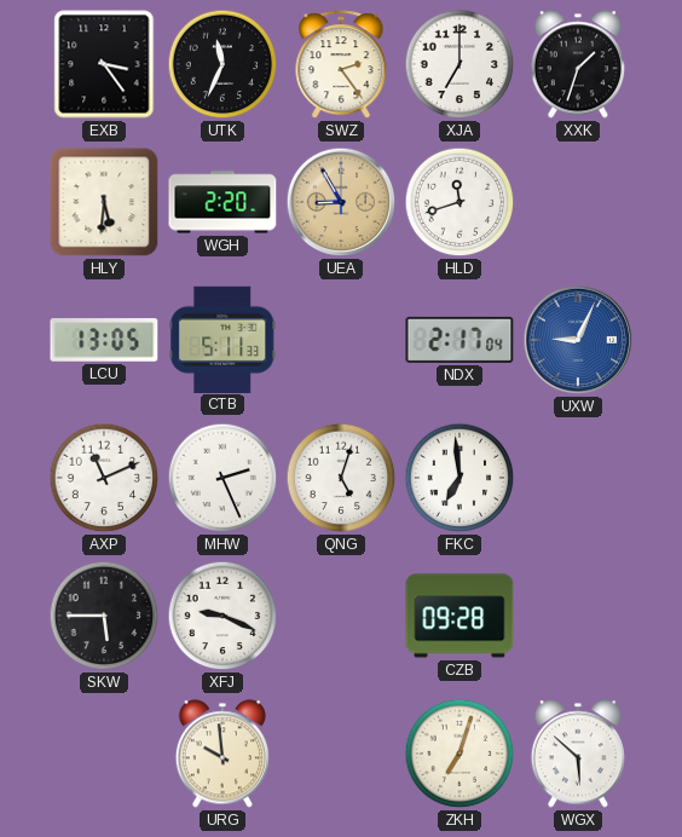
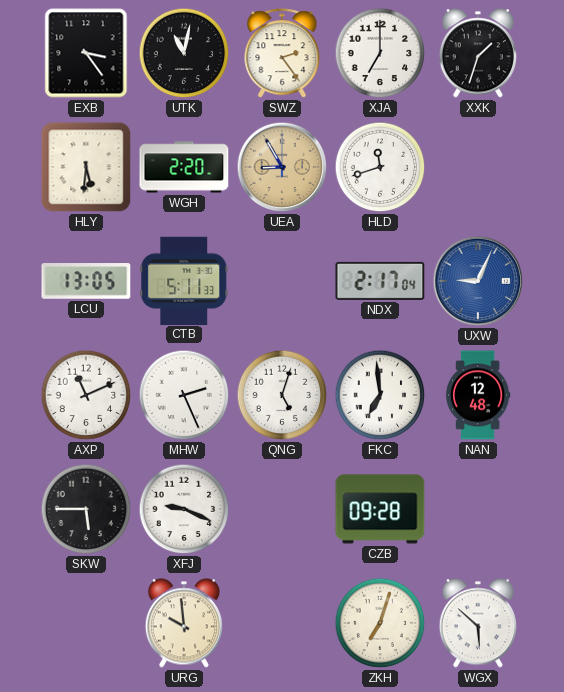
UTK: 11:34 -> 11:02
NAN: none -> 12:48
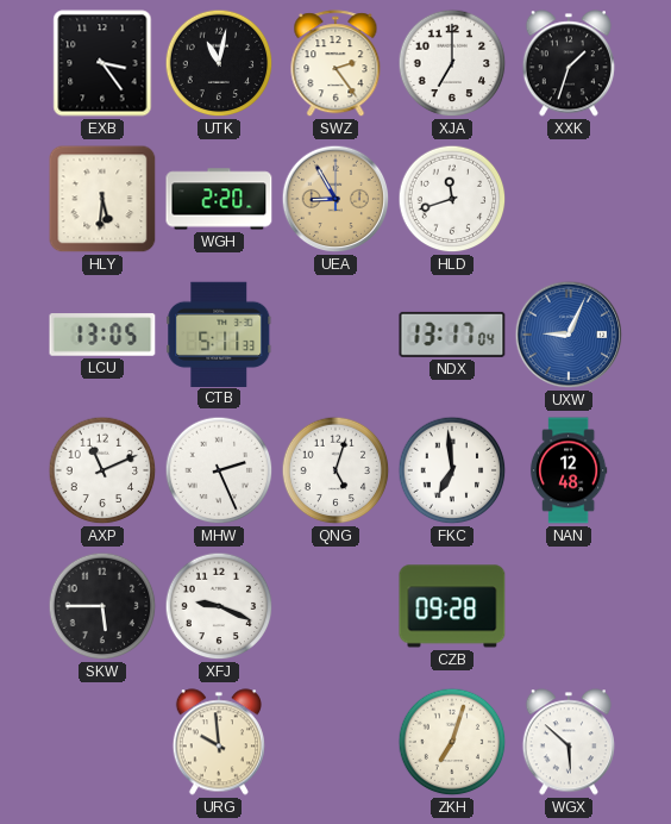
NDX: 2:17 -> 13:17
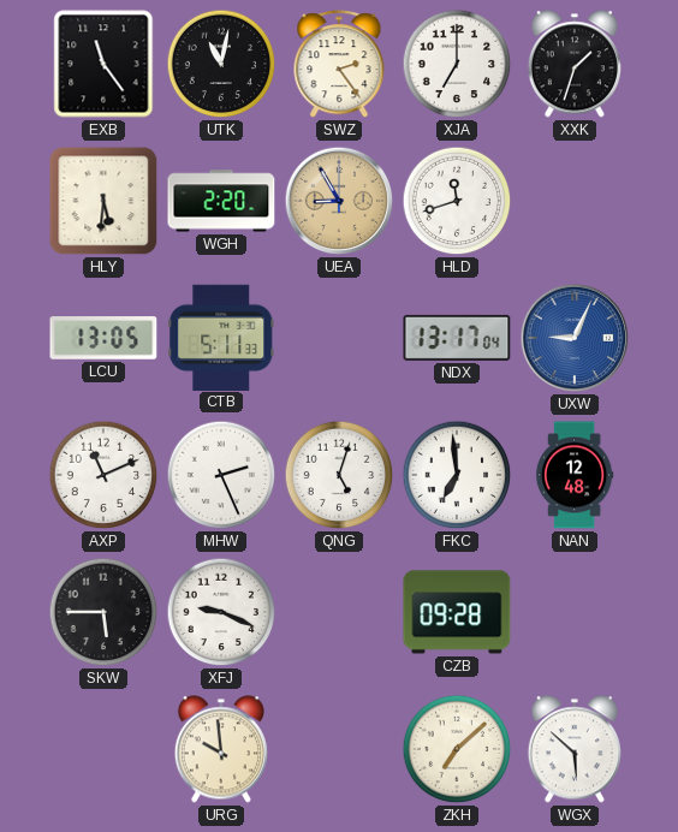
EXB: 3:24 -> 11:24
ZKH: 7:03 -> 7:08
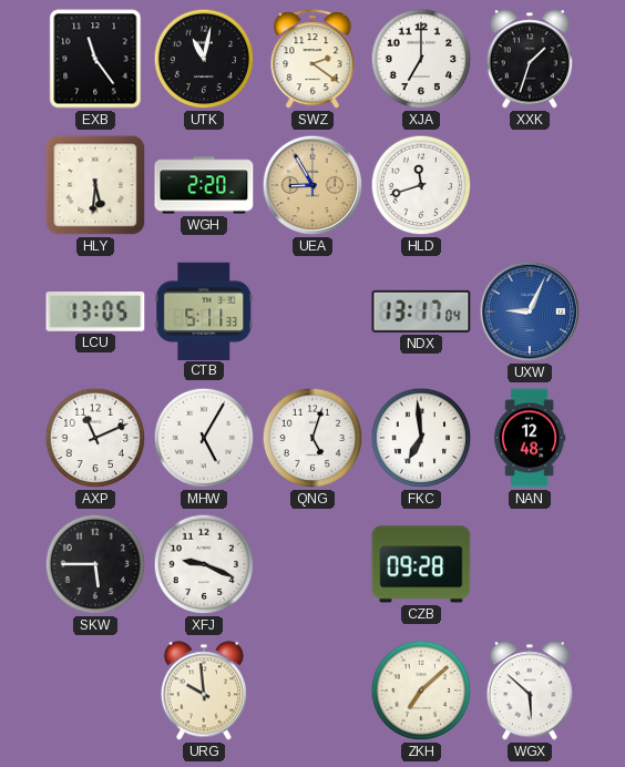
SWZ: 2:24 -> 2:21
MHW: 2:26 -> 5:05
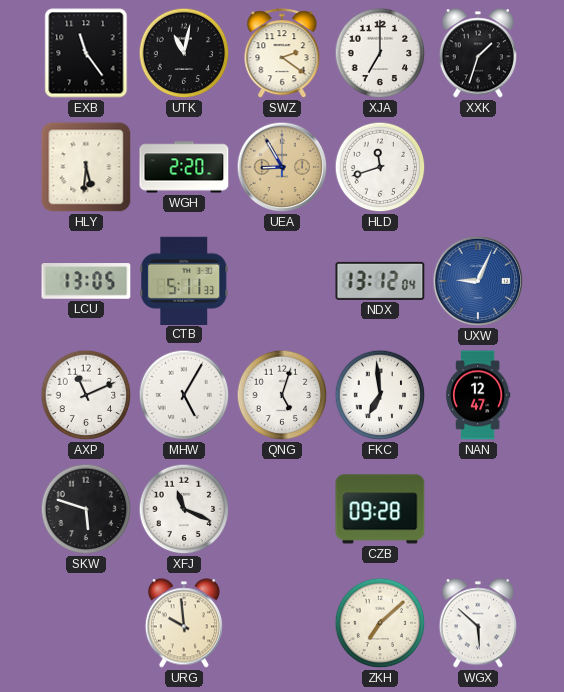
NDX: 13:17 -> 13:12
NAN: 12:48 -> 12:47
SKW: 5:45 -> 5:48
XFJ: 9:19 -> 11:19
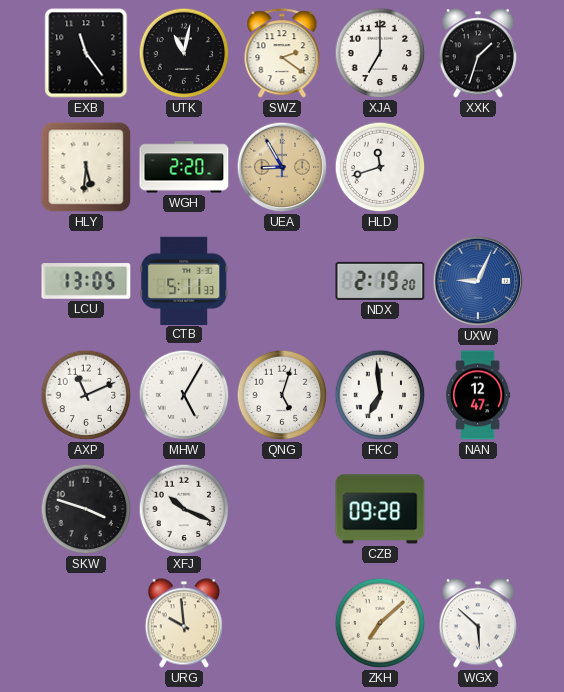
NDX: 13:12 -> 2:19
SKW: 5:48 -> 3:48
XFJ: 11:19 -> 10:19
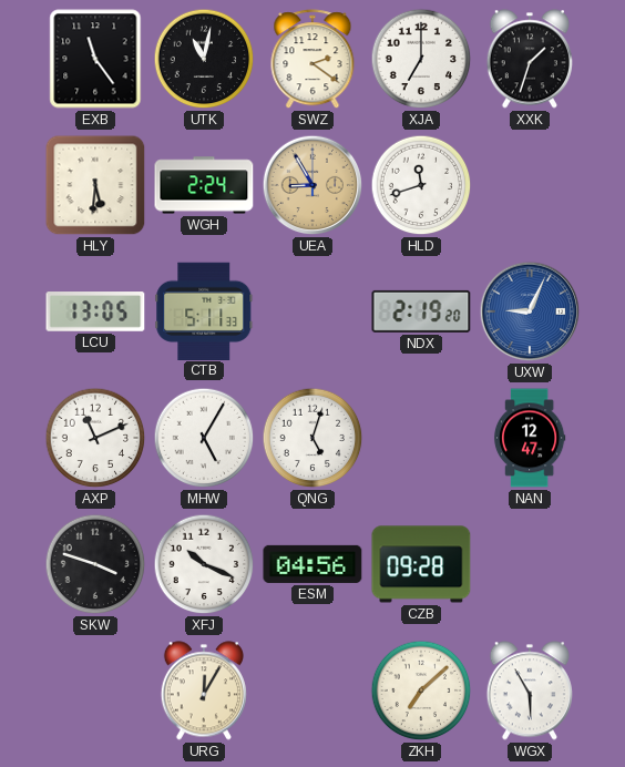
WGH: 2:20 -> 2:24
FKC: 6:59 -> none
ESM: none -> 04:56
URG: 9:59 -> 12:05
WGX: 5:52 -> 5:55
